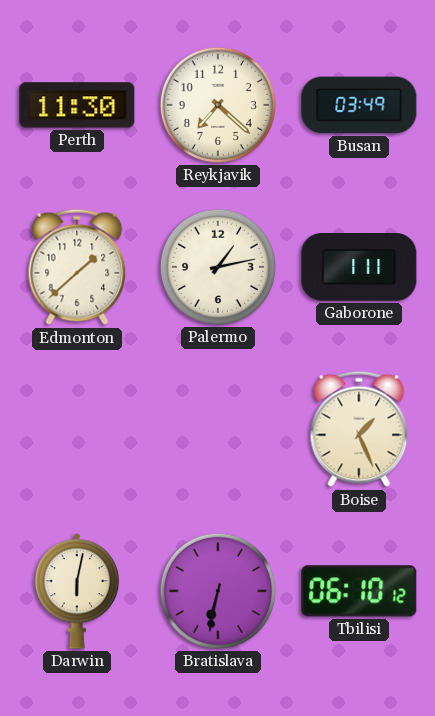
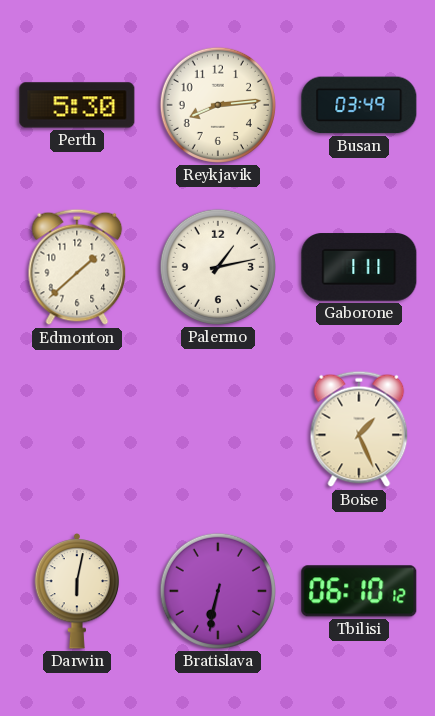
Perth: 11:30 -> 5:30
Reykjavik: 7:22 -> 8:14
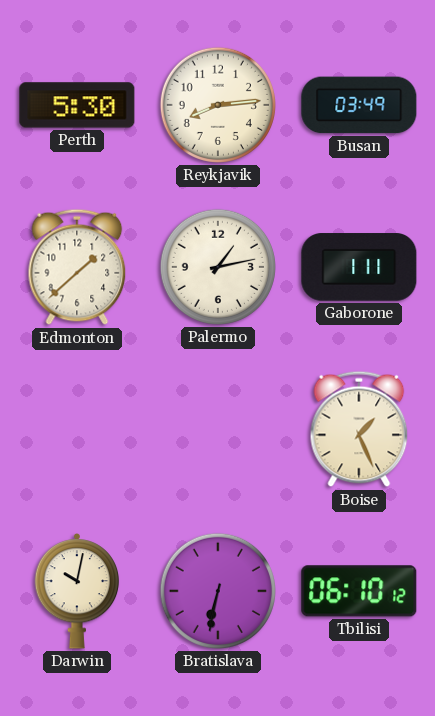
Darwin: 6:02 -> 10:02
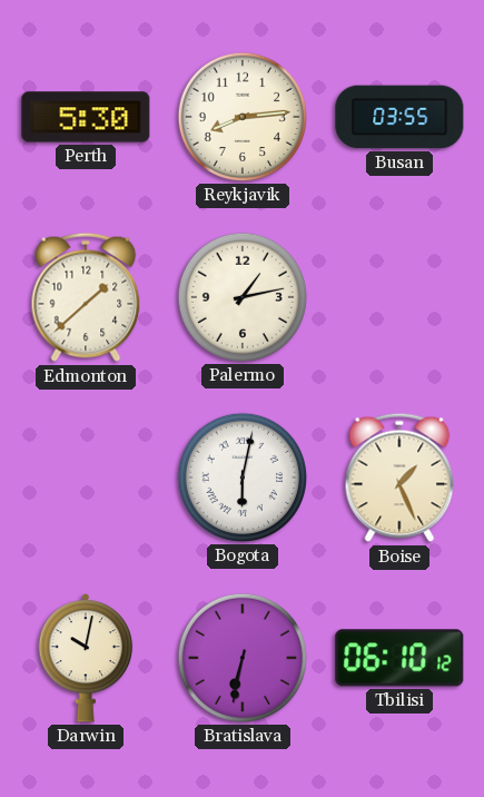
Busan: 03:49 -> 03:55
Gaborone: 1:11 -> none
Bogota: none -> 6:02
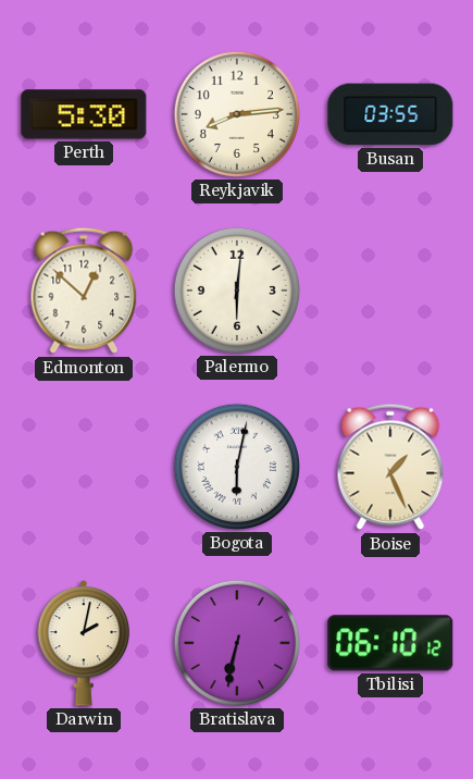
Edmonton: 1:38 -> 12:52
Palermo: 1:13 -> 6:01
Darwin: 10:02 -> 2:02
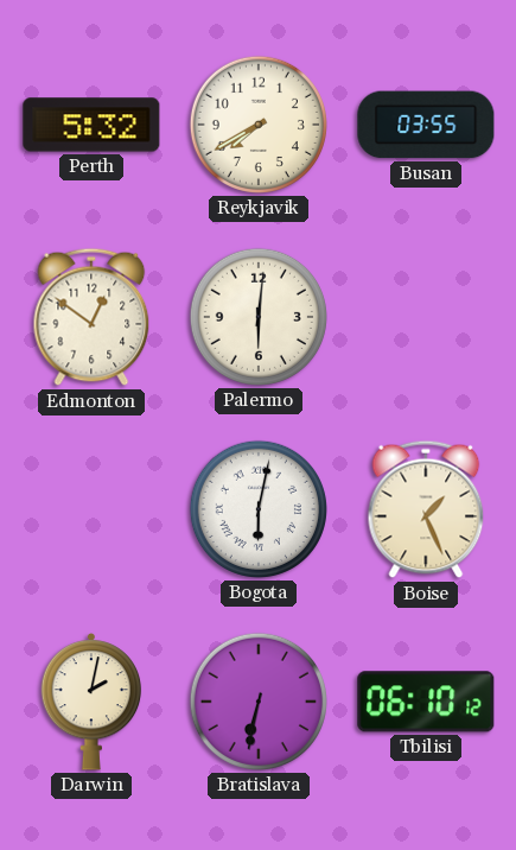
Perth: 5:30 -> 5:32
Reykjavik: 8:14 -> 7:40
Edmonton: 12:52 -> 12:51
